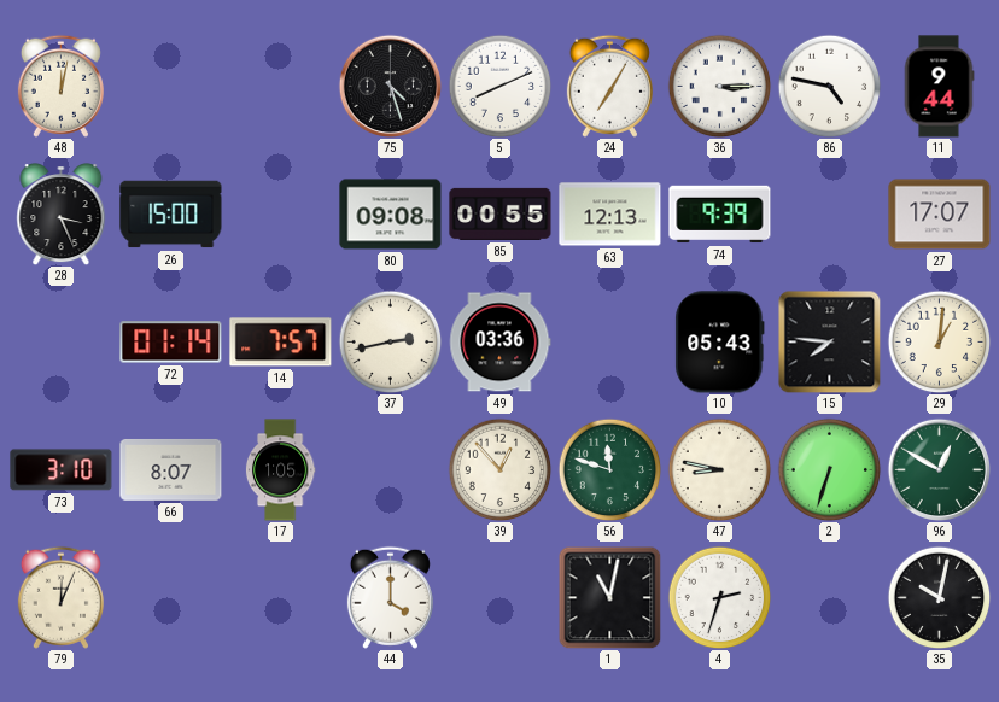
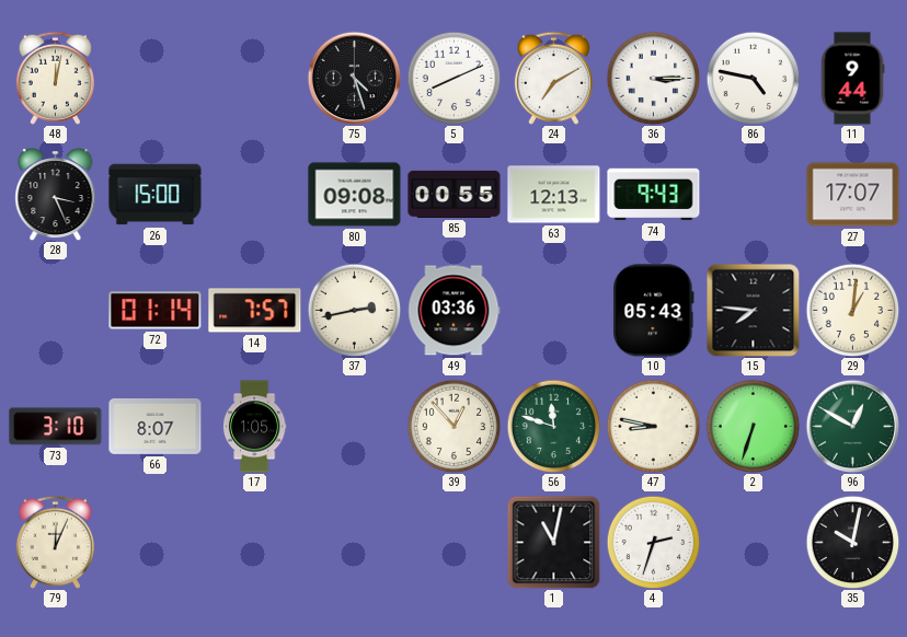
24: 7:05 -> 7:10
74: 9:39 -> 9:43
44: 4:00 -> none
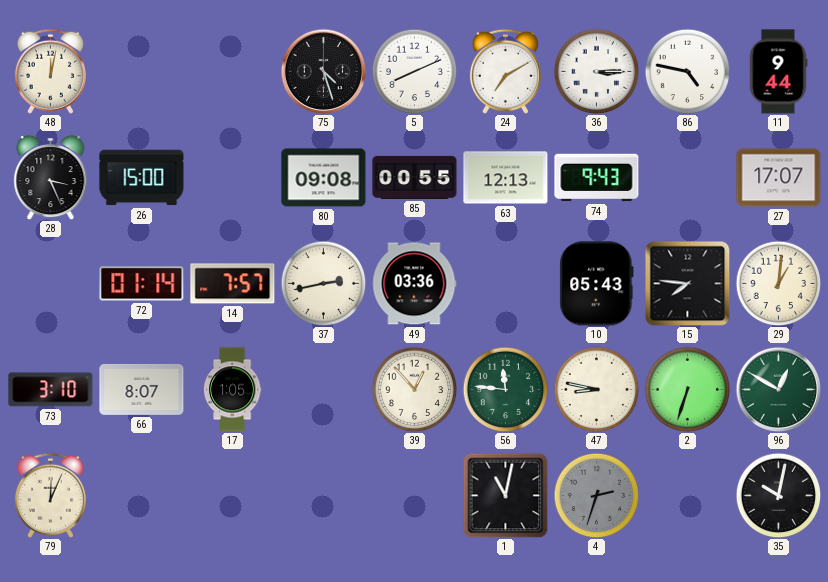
56: 11:48 -> 11:46
4 dial: white -> grey
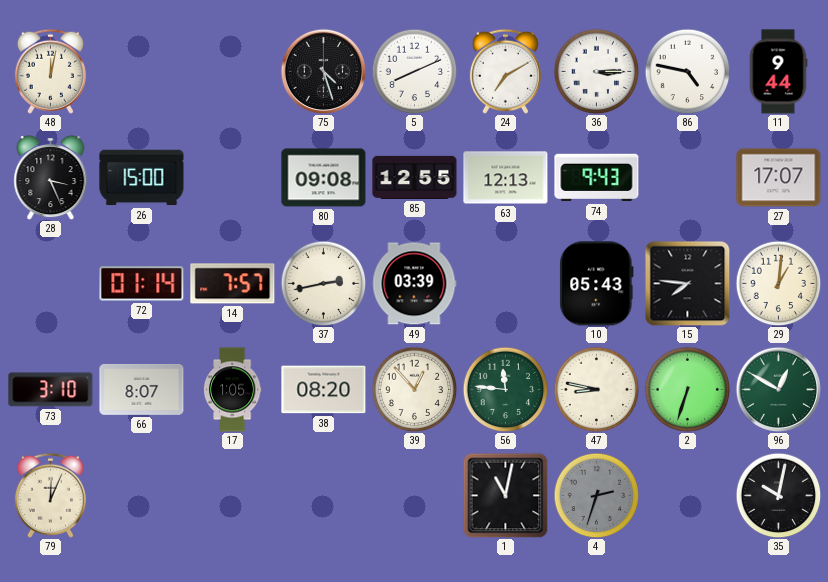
85: 00:55 -> 12:55
49: 03:36 -> 03:39
38: none -> 08:20
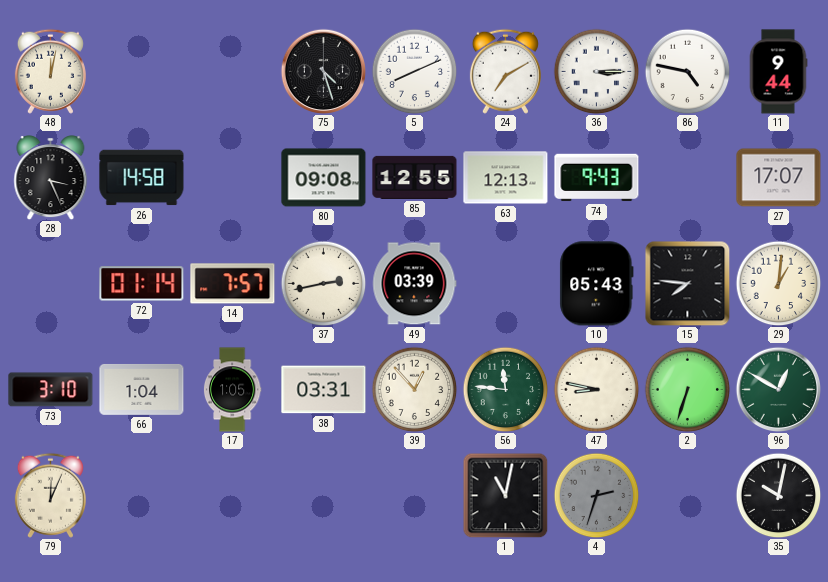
26: 15:00 -> 14:58
66: 8:07 -> 1:04
38: 08:20 -> 03:31
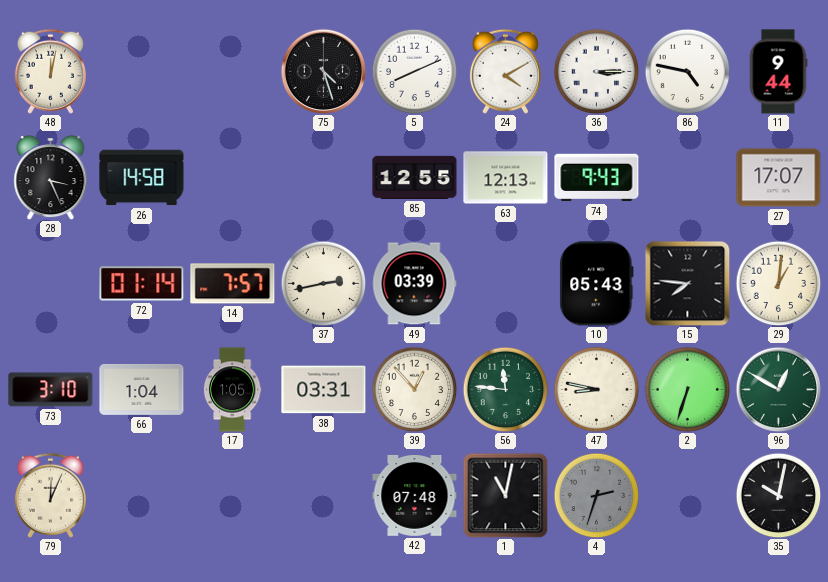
24: 7:10 -> 4:10
80: 09:08 -> none
42: none -> 07:48
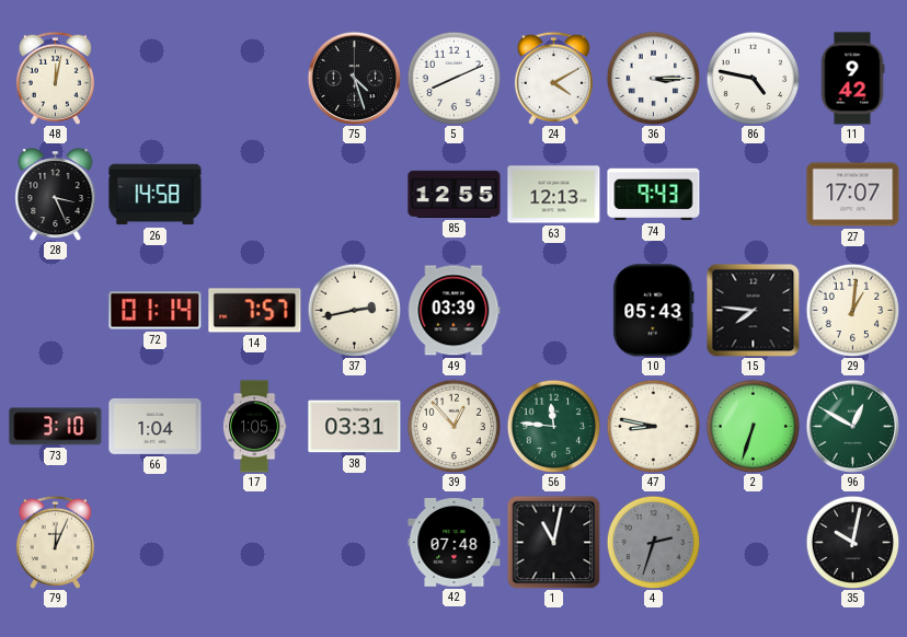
11: 9:44 -> 9:42
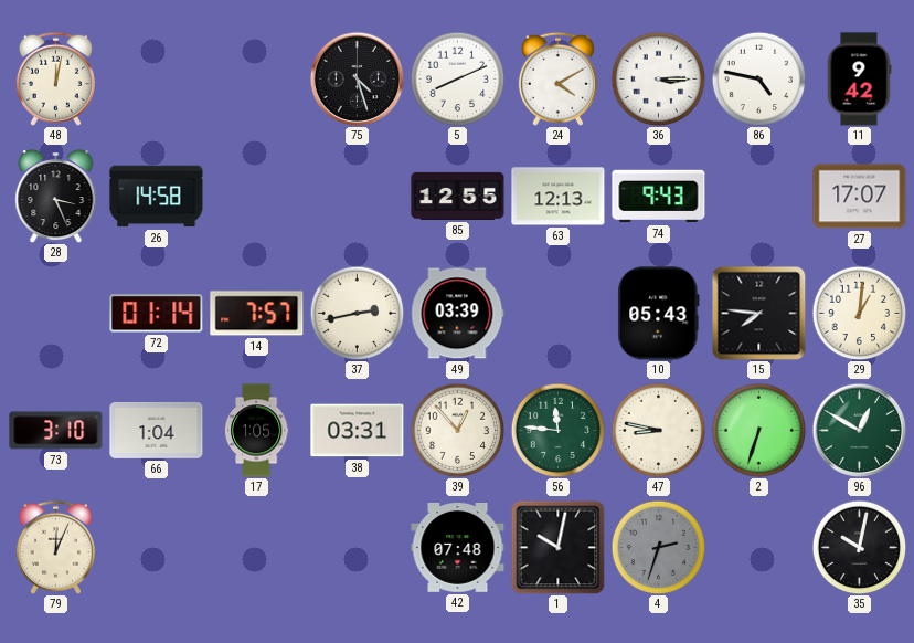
1: 11:02 -> 10:02
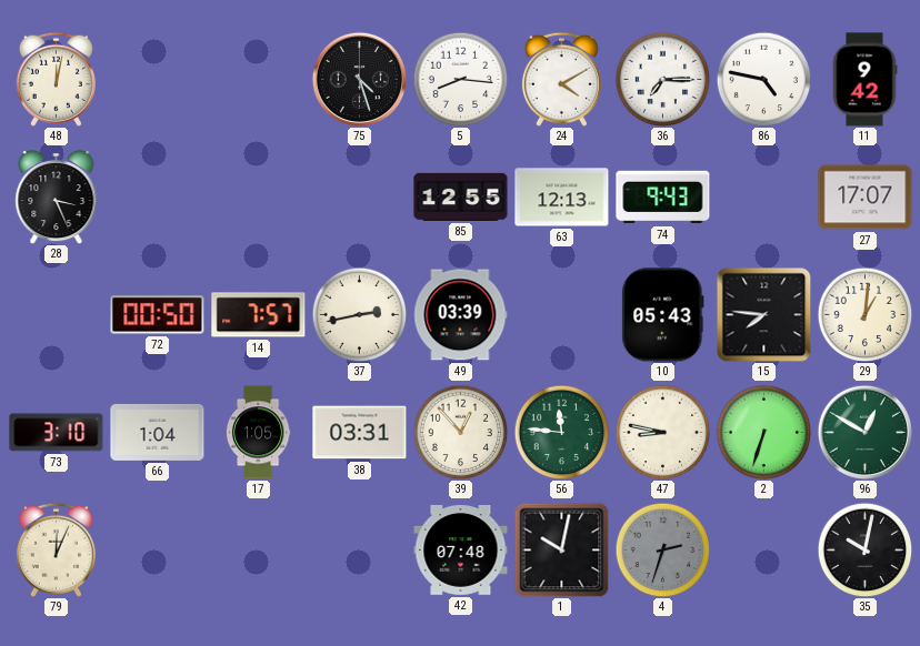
5: 8:11 -> 8:16
36: 3:15 -> 7:15
26: 14:58 -> none
72: 01:14 -> 00:50
